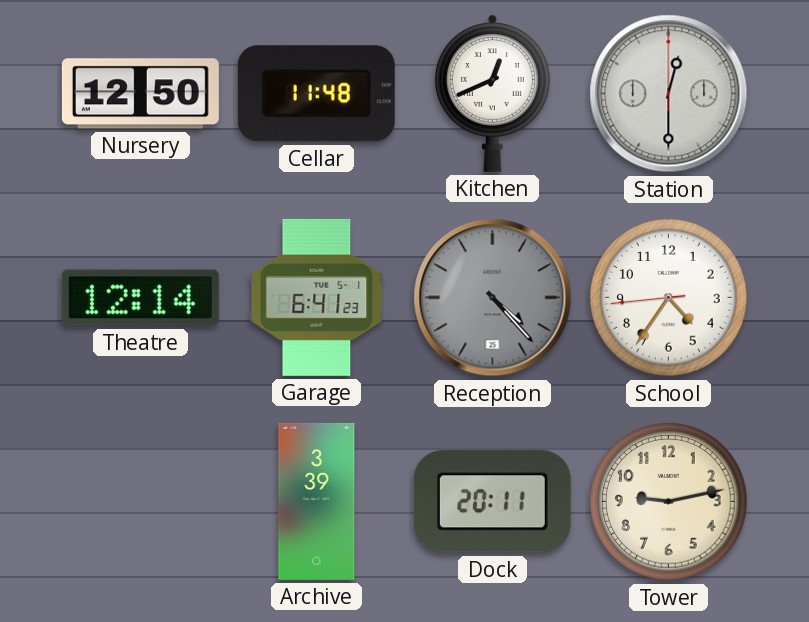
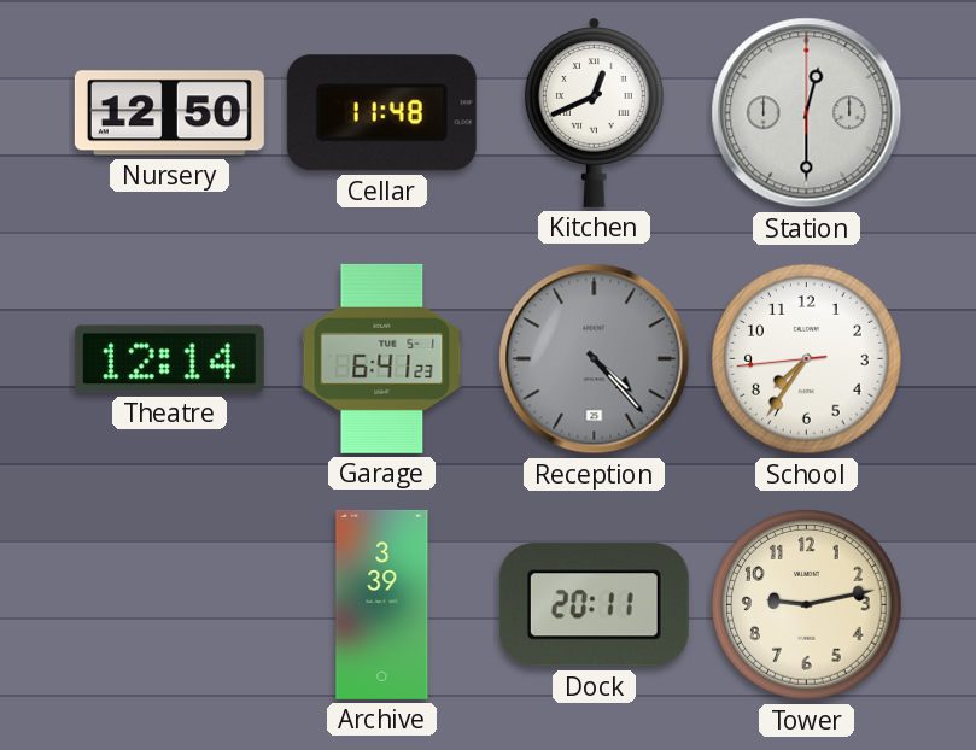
School: 4:35 -> 7:35
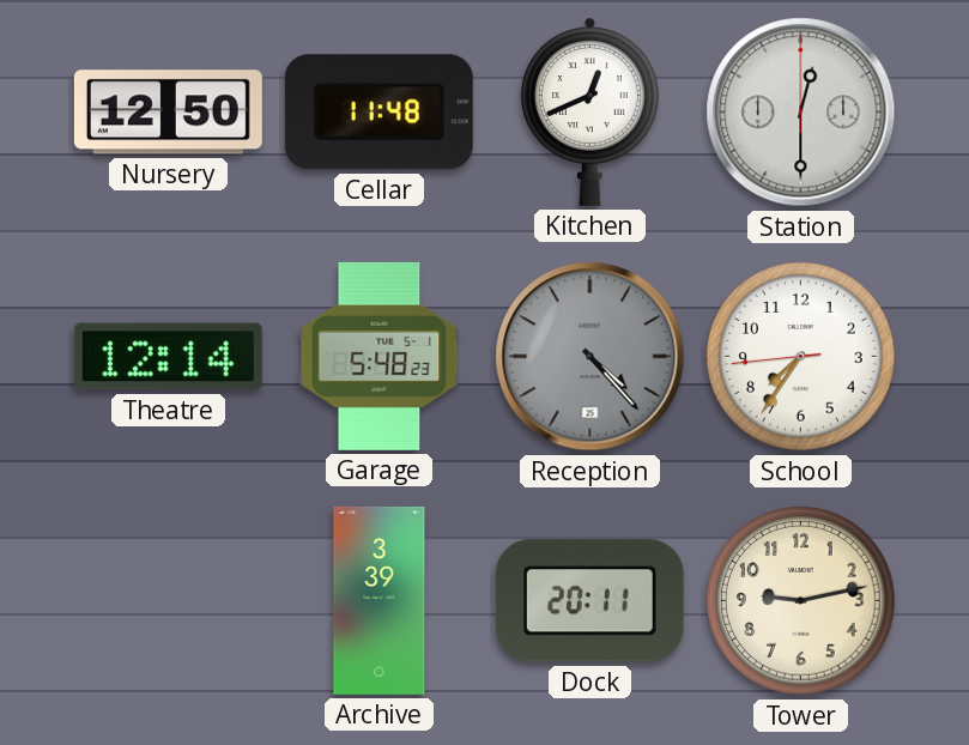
Garage: 6:41 -> 5:48
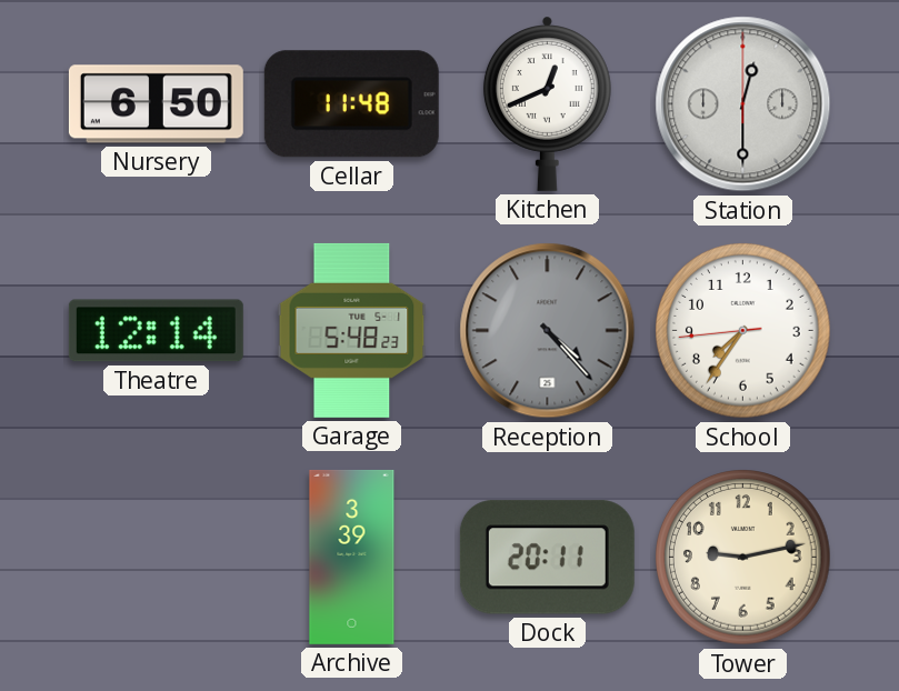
Nursery: 12:50 -> 6:50
